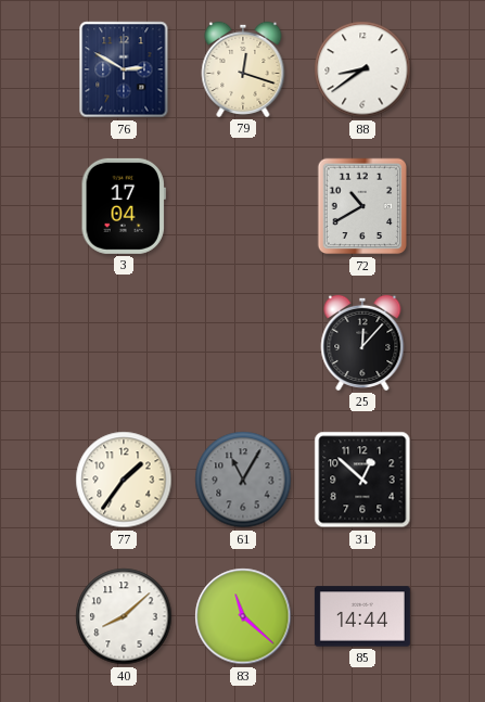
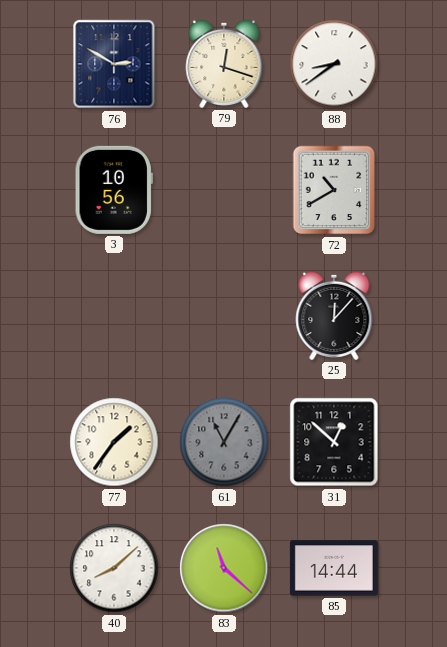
3: 17:04 -> 10:56
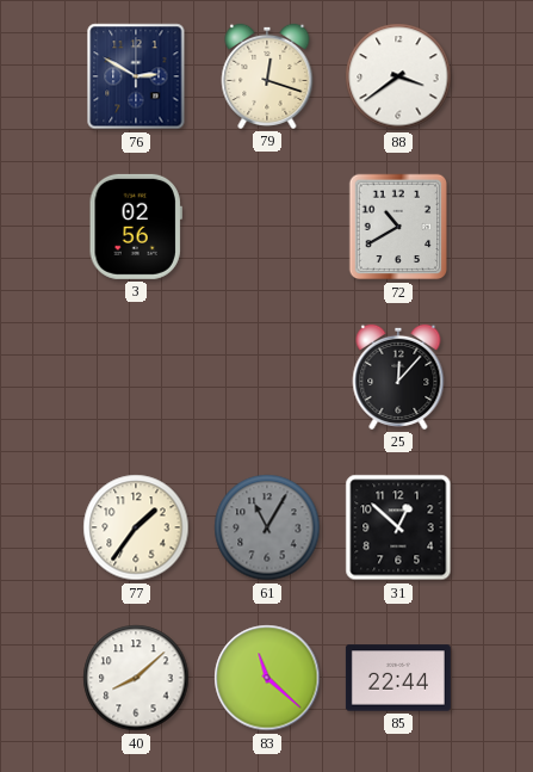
88: 8:39 -> 3:39
3: 10:56 -> 02:56
85: 14:44 -> 22:44
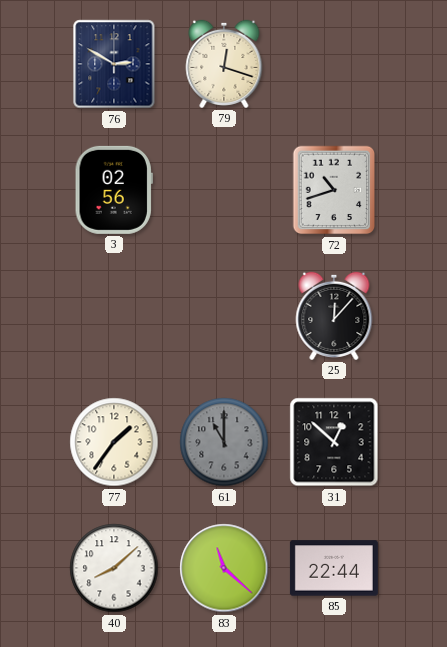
88: 3:39 -> none
72: 10:40 -> 10:42
61: 11:05 -> 11:00
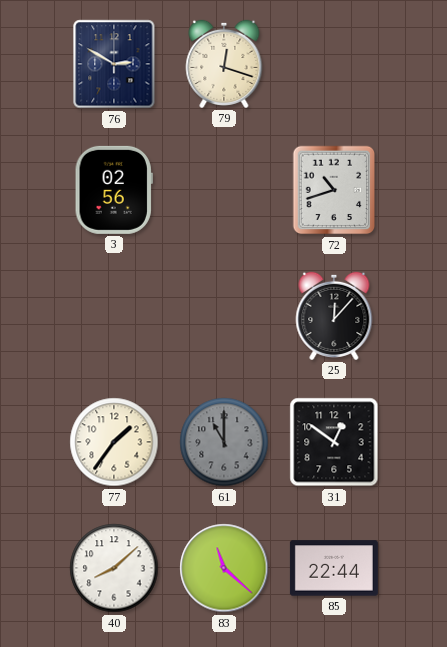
31: 12:52 -> 12:51
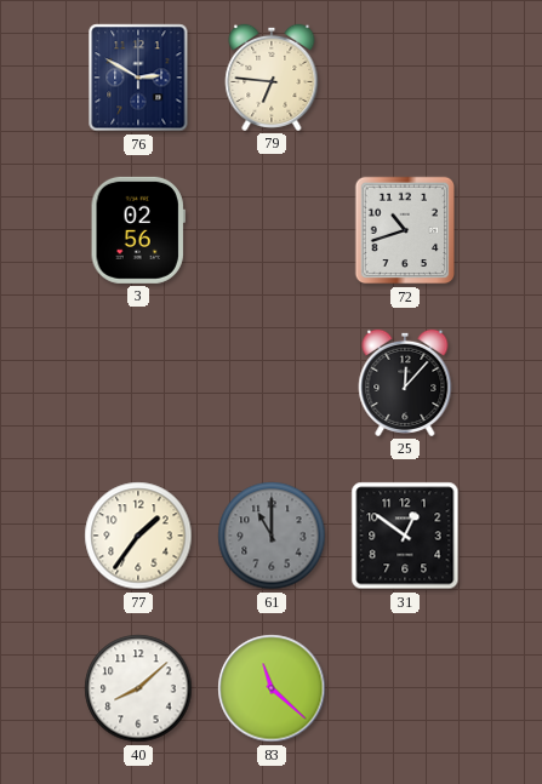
79: 12:18 -> 6:46
85: 22:44 -> none
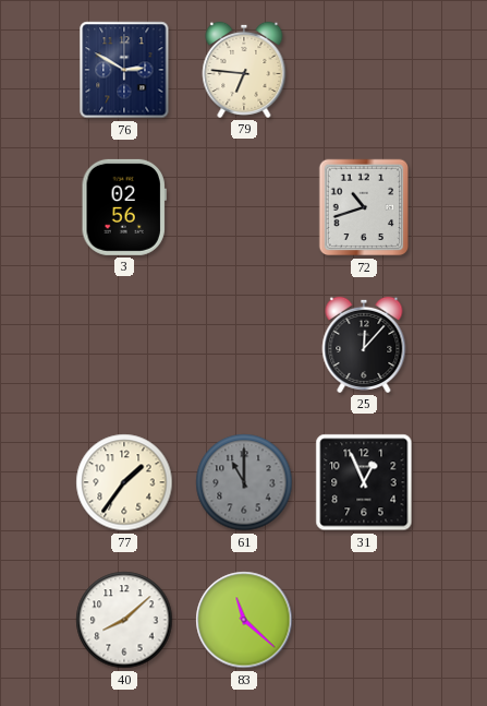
31: 12:51 -> 12:56
